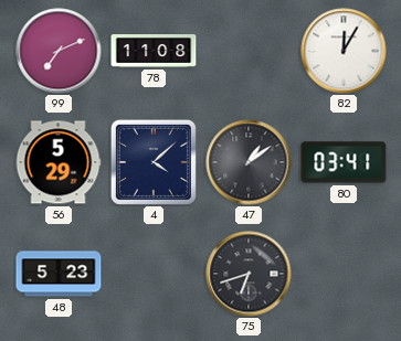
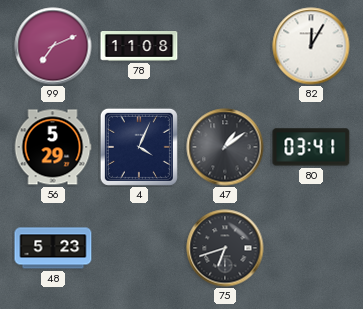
4: 4:08 -> 4:04
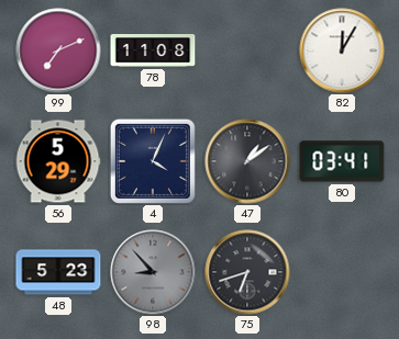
98: none -> 8:53
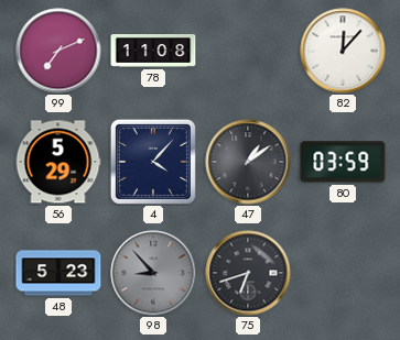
82: 12:05 -> 12:07
4: 4:04 -> 4:07
80: 03:41 -> 03:59
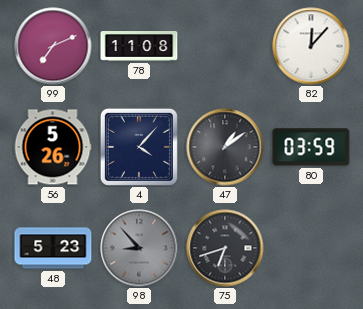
56: 5:29 -> 5:26
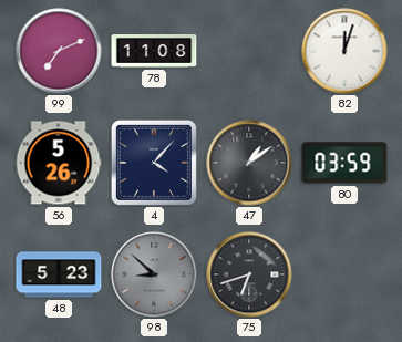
82: 12:07 -> 12:03
98: 8:53 -> 8:52
